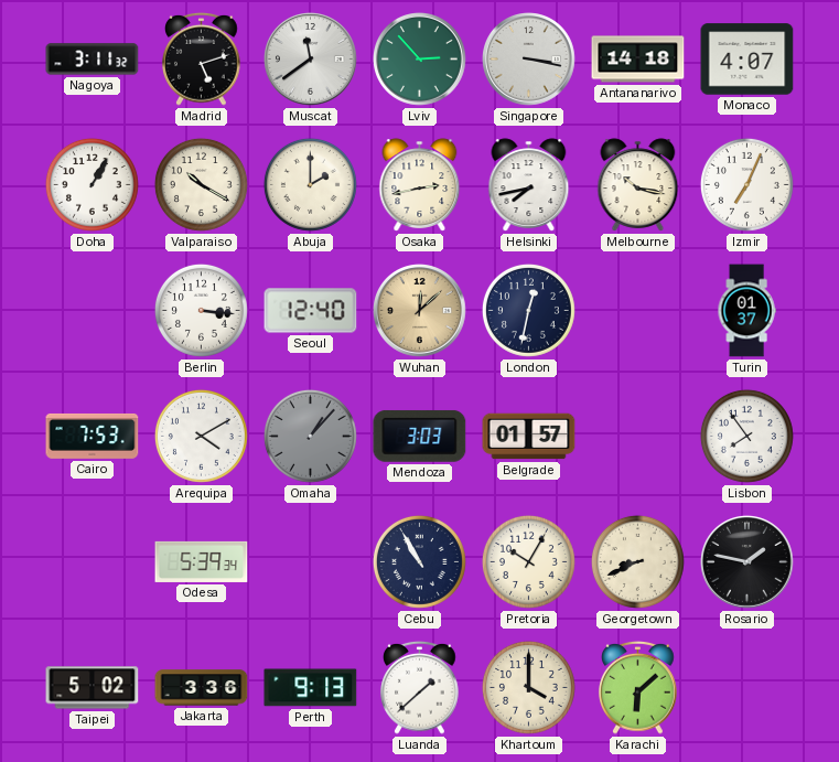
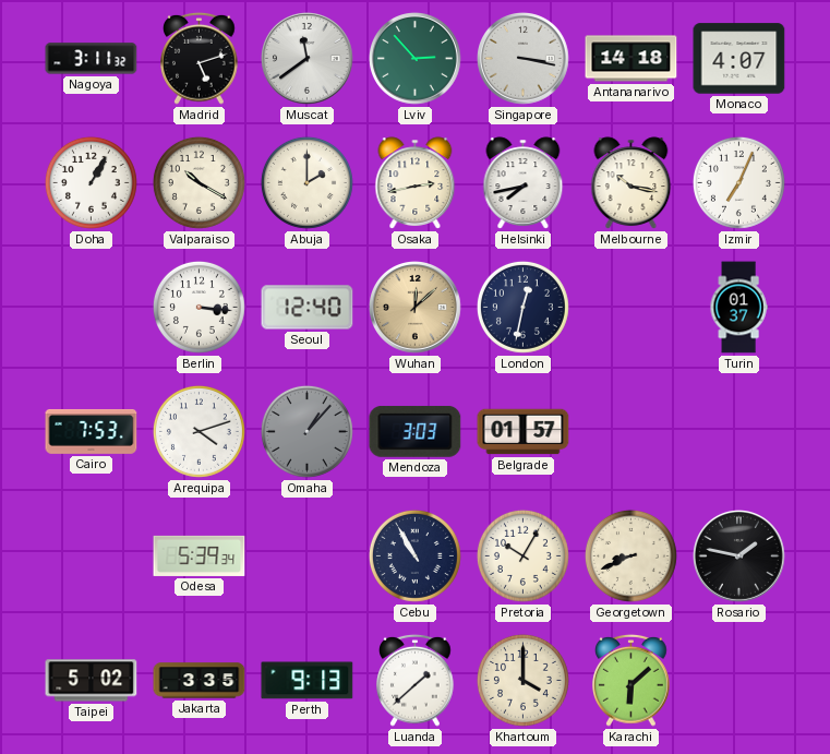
Arequipa: 4:10 -> 4:12
Lisbon: 7:54 -> none
Jakarta: 3:36 -> 3:35
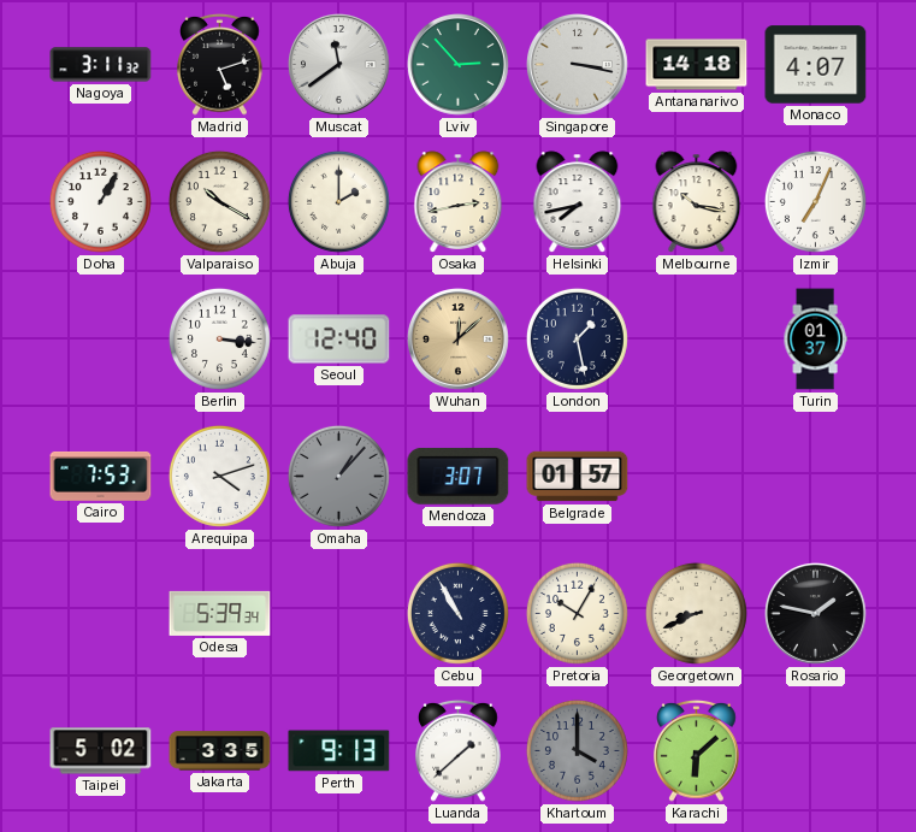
London: 12:32 -> 1:28
Mendoza: 3:03 -> 3:07
Khartoum dial: cream -> grey
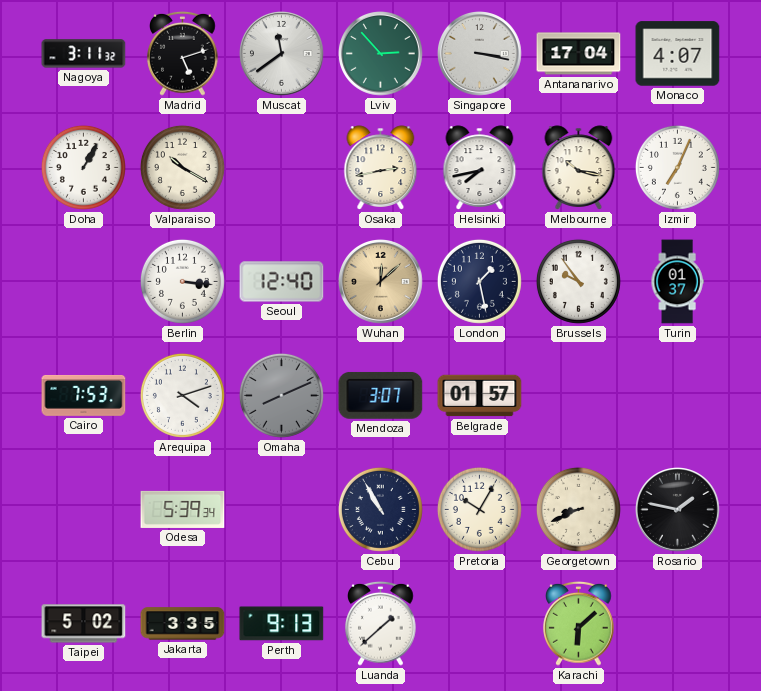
Antananarivo: 14:18 -> 17:04
Abuja: 2:00 -> none
Brussels: none -> 9:54
Omaha: 1:07 -> 8:11
Khartoum: 4:00 -> none
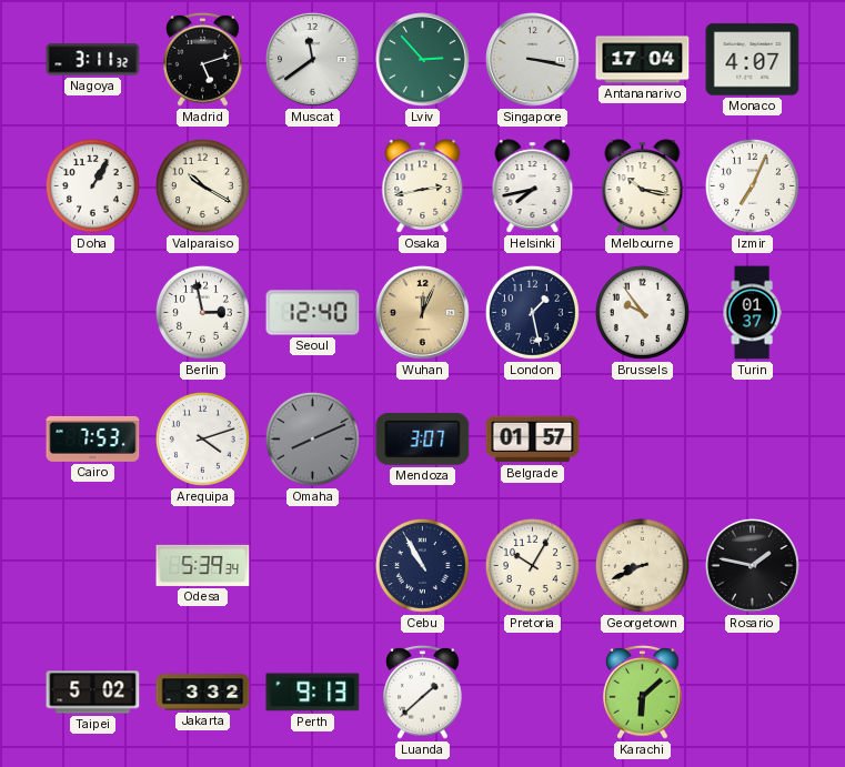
Berlin: 3:16 -> 2:58
Wuhan: 12:08 -> 12:04
Jakarta: 3:35 -> 3:32
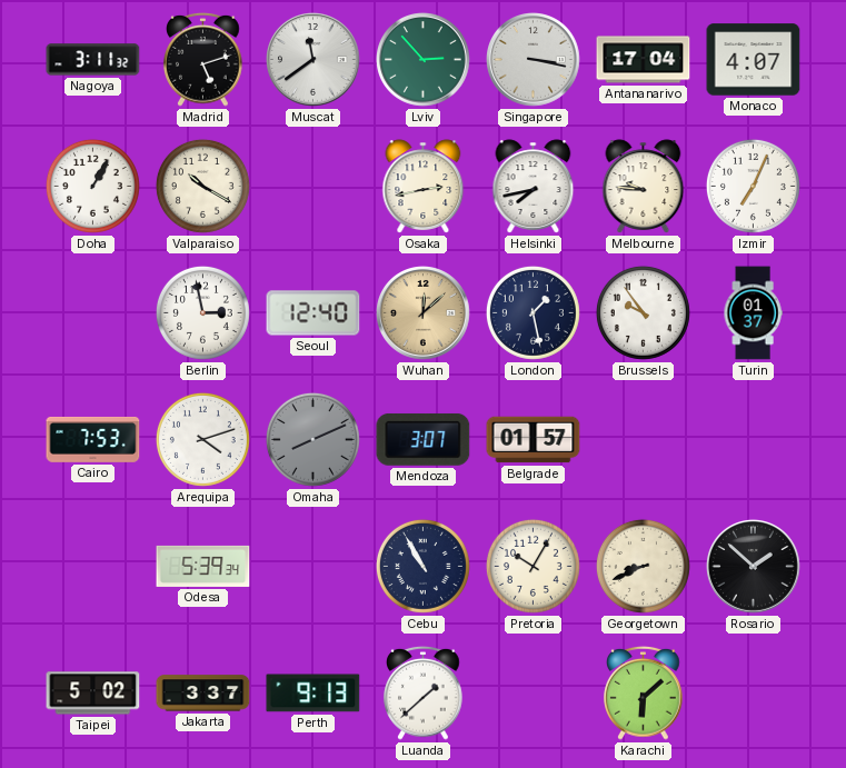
Melbourne: 10:17 -> 9:46
Wuhan: 12:04 -> 12:08
Rosario: 1:47 -> 1:52
Jakarta: 3:32 -> 3:37
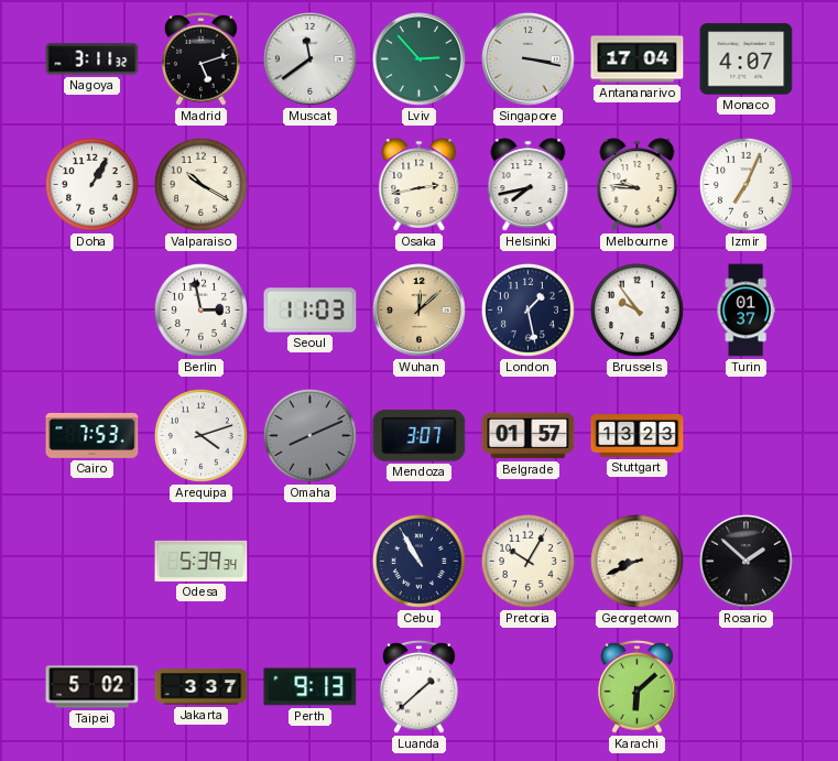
Seoul: 12:40 -> 11:03
Stuttgart: none -> 13:23
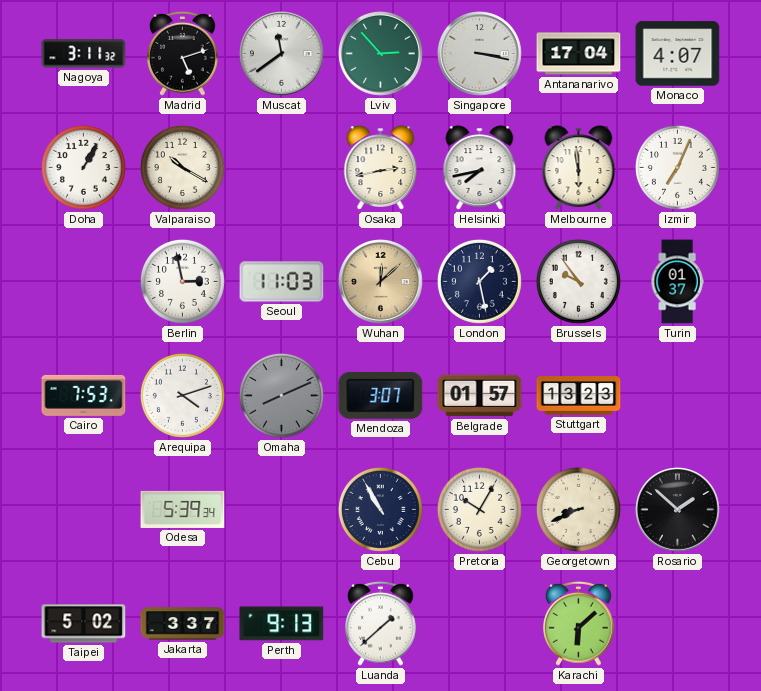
Melbourne: 9:46 -> 5:59
